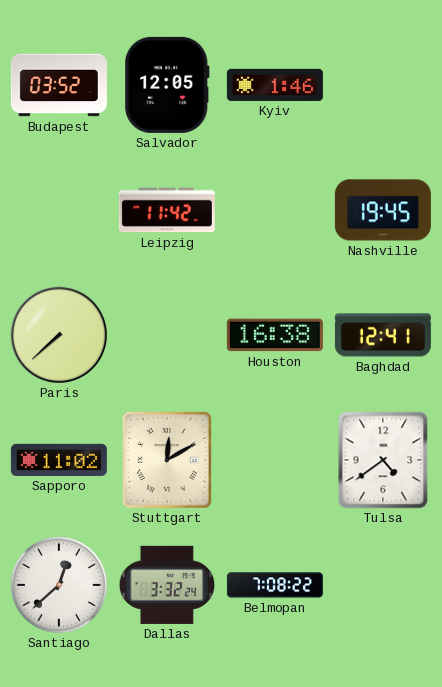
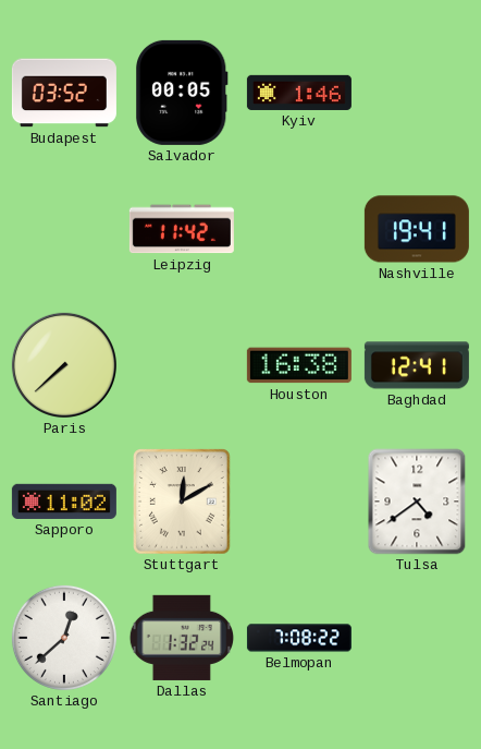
Salvador: 12:05 -> 00:05
Nashville: 19:45 -> 19:41
Dallas: 3:32 -> 1:32
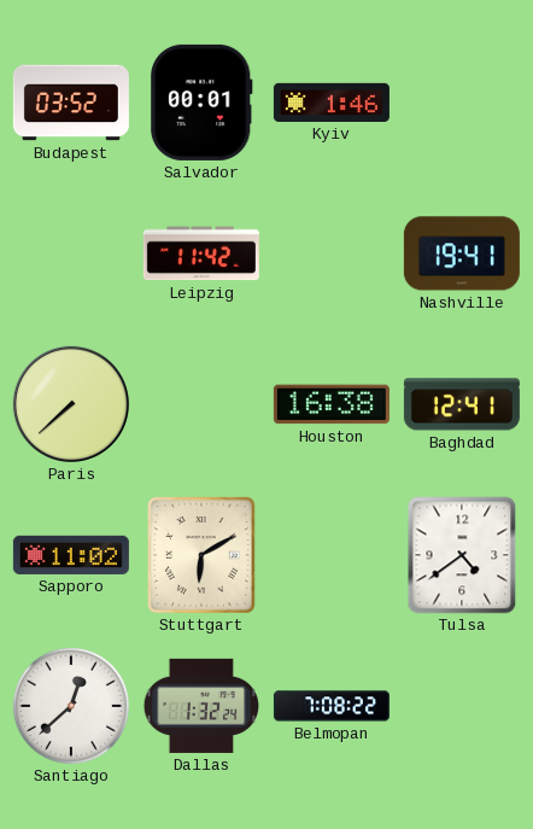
Salvador: 00:05 -> 00:01
Stuttgart: 12:10 -> 6:10
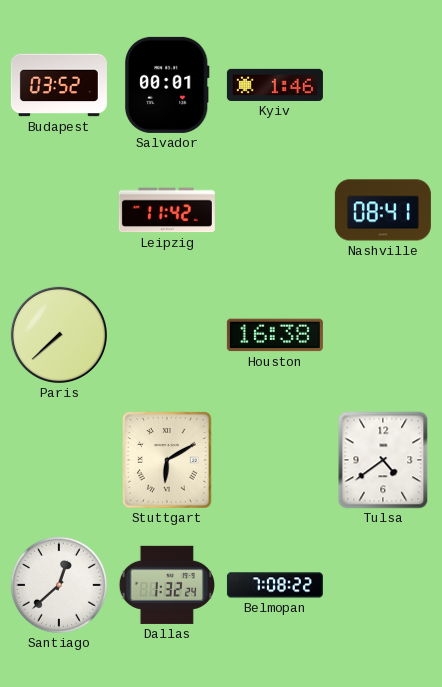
Nashville: 19:41 -> 08:41
Baghdad: 12:41 -> none
Sapporo: 11:02 -> none
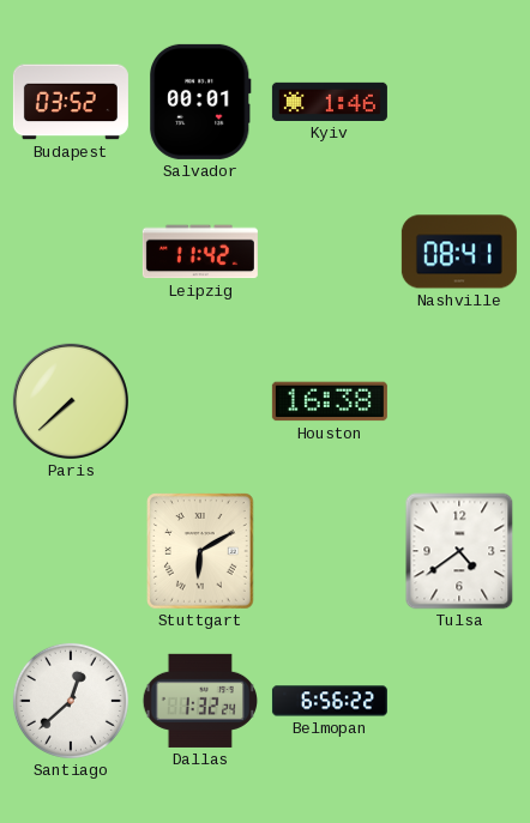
Belmopan: 7:08 -> 6:56
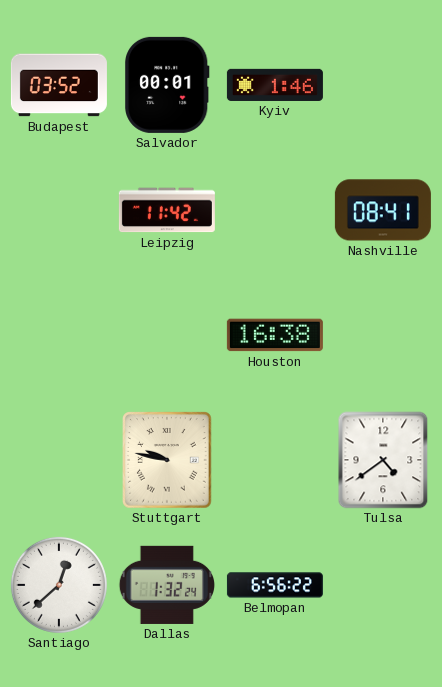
Paris: 7:38 -> none
Stuttgart: 6:10 -> 9:47
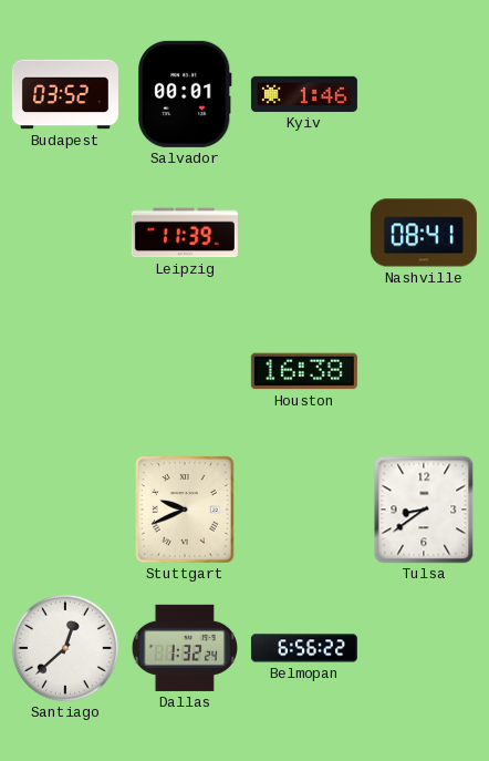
Leipzig: 11:42 -> 11:39
Stuttgart: 9:47 -> 9:41
Tulsa: 4:39 -> 8:39
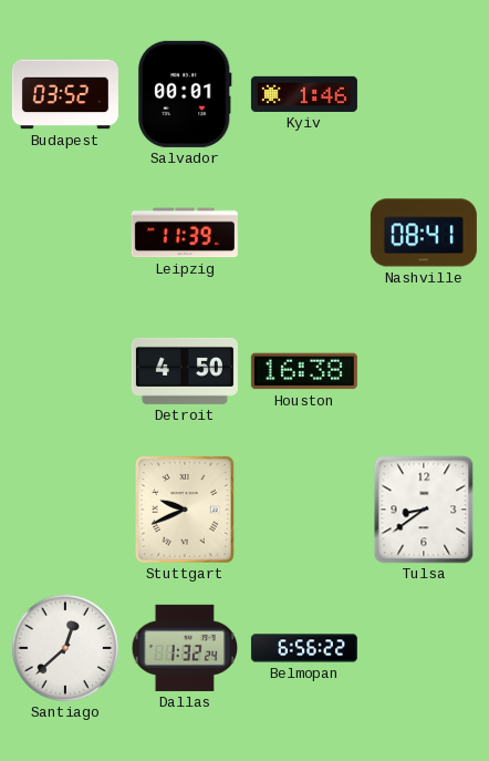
Detroit: none -> 4:50
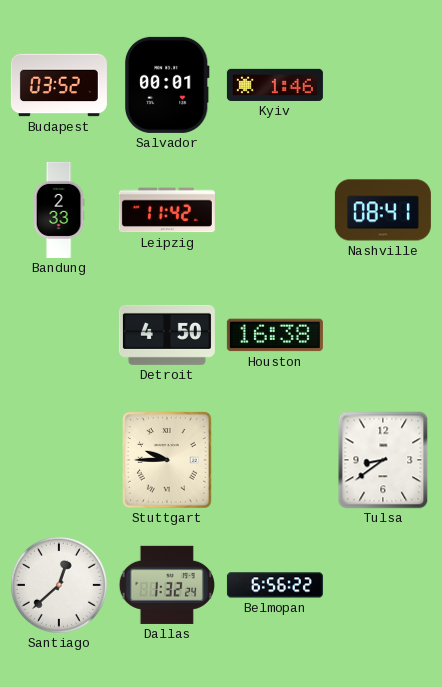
Bandung: none -> 2:33
Leipzig: 11:39 -> 11:42
Stuttgart: 9:41 -> 9:45
